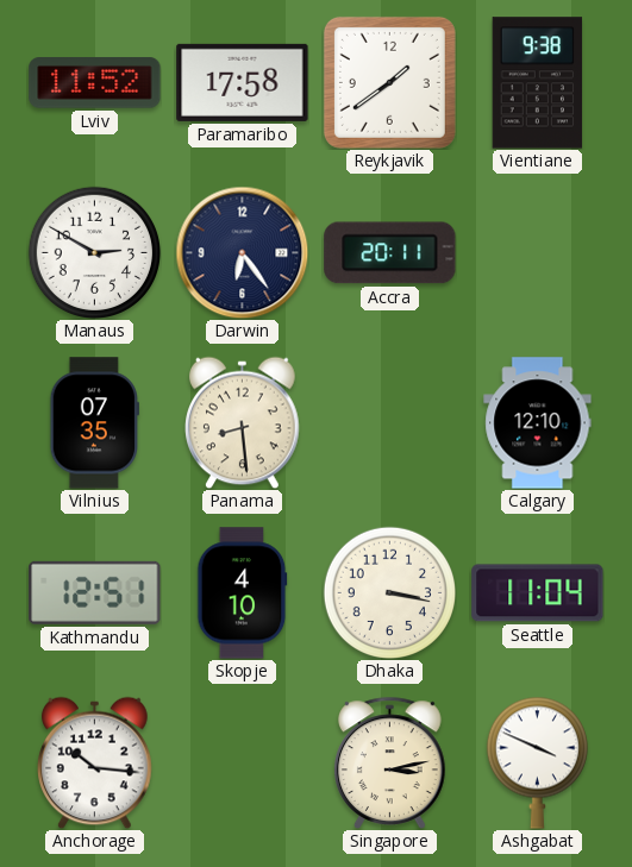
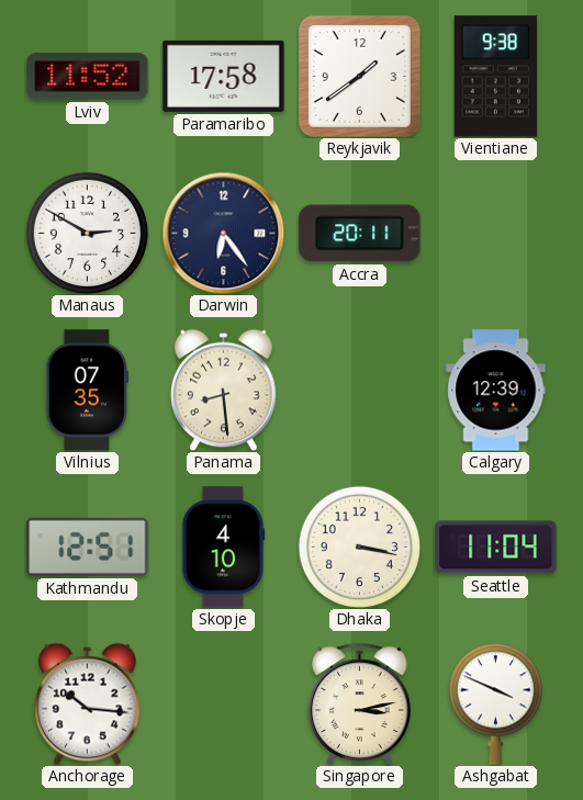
Calgary: 12:10 -> 12:39
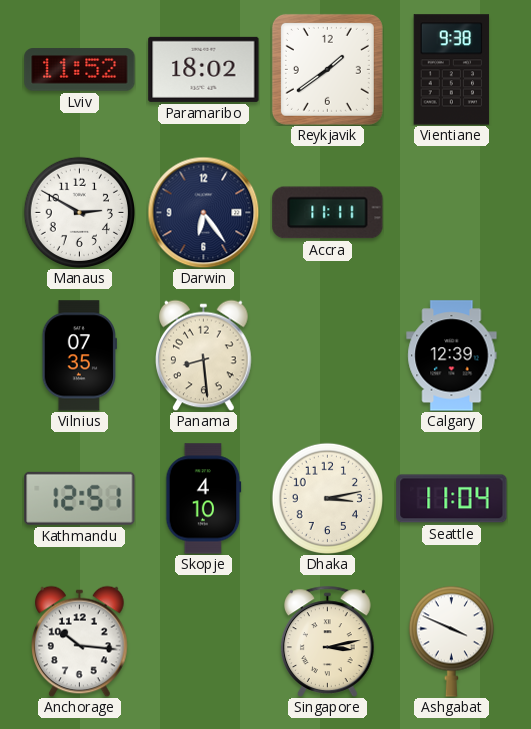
Paramaribo: 17:58 -> 18:02
Accra: 20:11 -> 11:11
Dhaka: 3:17 -> 3:13
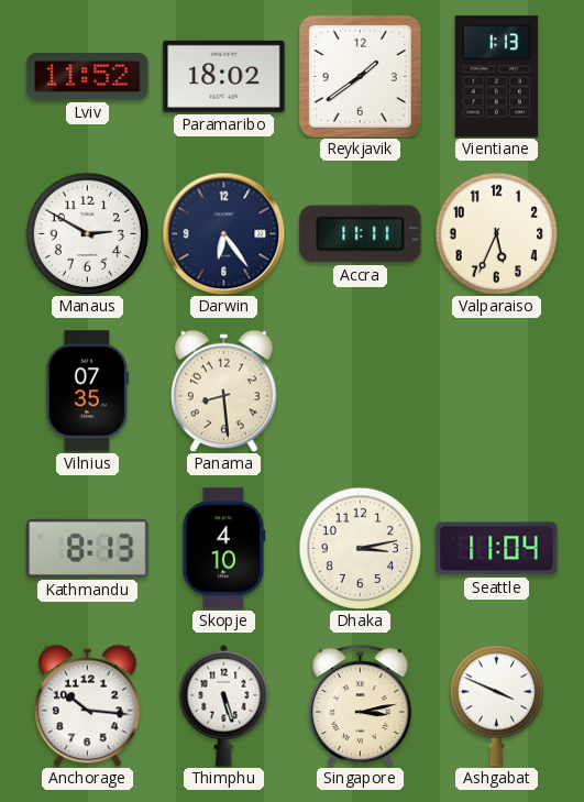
Vientiane: 9:38 -> 1:13
Valparaiso: none -> 5:34
Calgary: 12:39 -> none
Kathmandu: 12:51 -> 8:13
Thimphu: none -> 5:27
